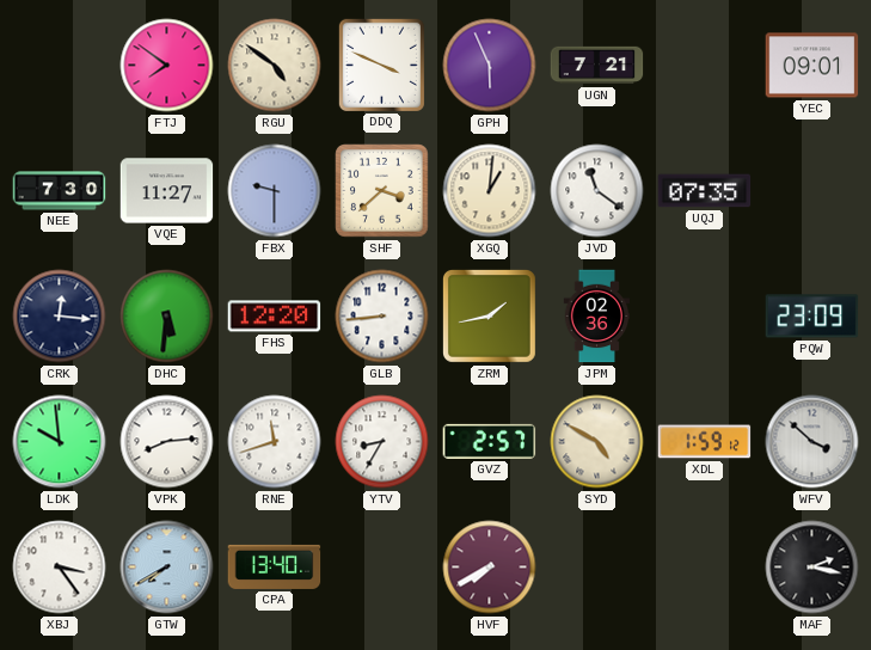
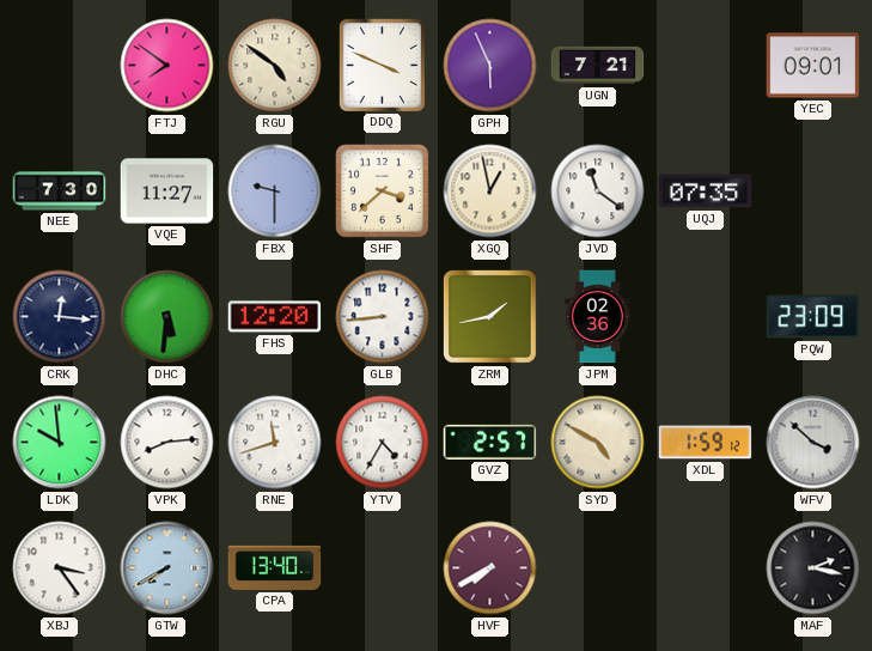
XGQ: 1:01 -> 12:58
YTV: 8:35 -> 4:35
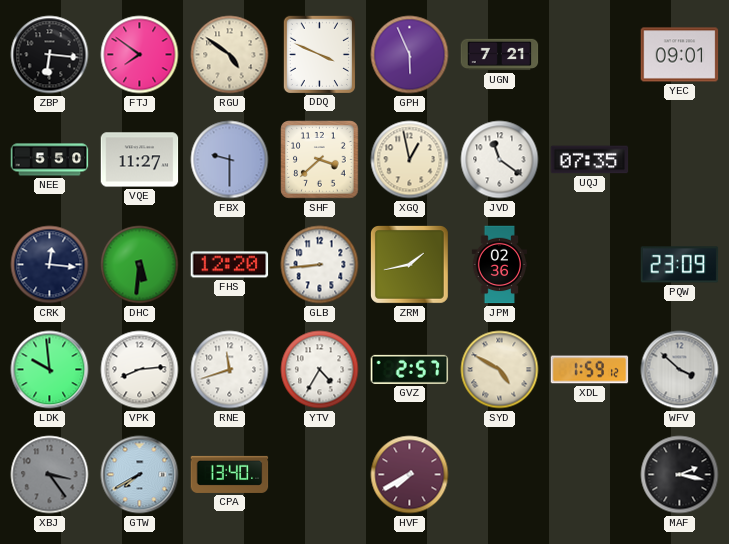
ZBP: none -> 6:16
NEE: 7:30 -> 5:50
XBJ dial: white -> grey
